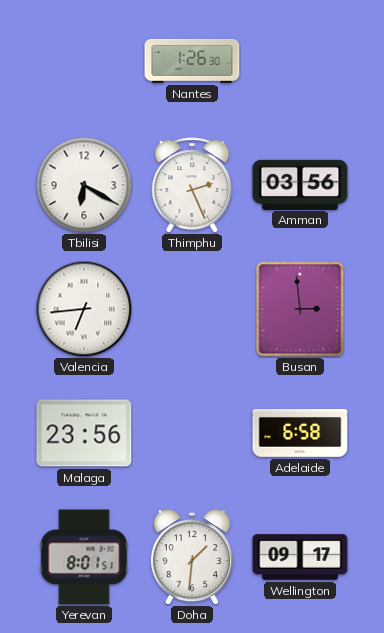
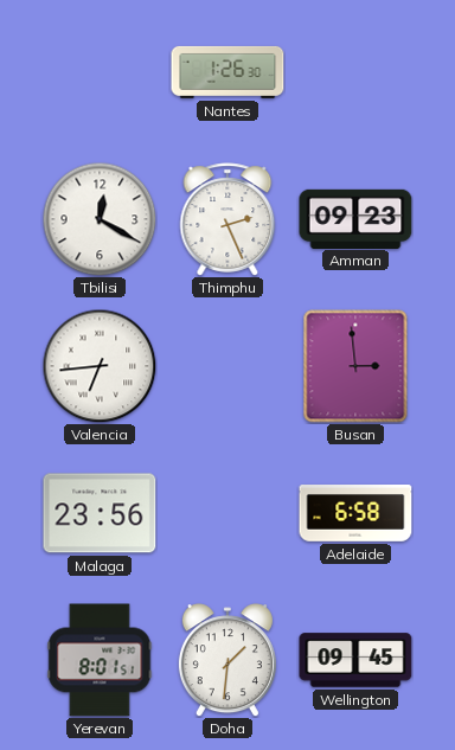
Tbilisi: 6:20 -> 12:20
Amman: 03:56 -> 09:23
Wellington: 09:17 -> 09:45
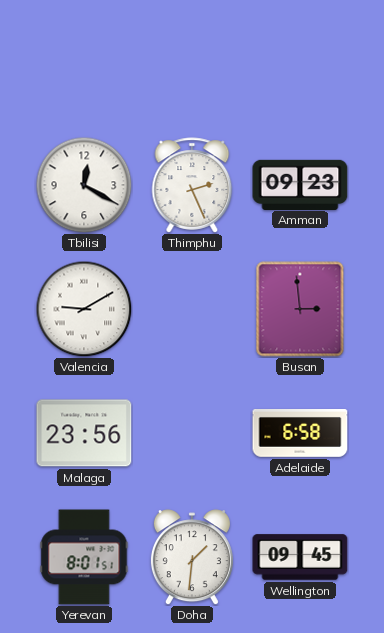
Nantes: 1:26 -> none
Valencia: 6:44 -> 9:10
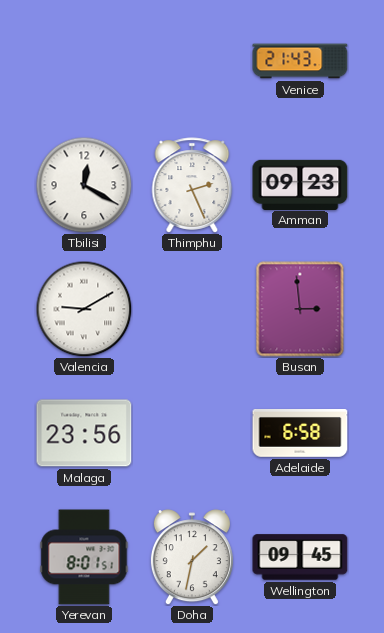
Venice: none -> 21:43
Doha: 1:31 -> 1:32
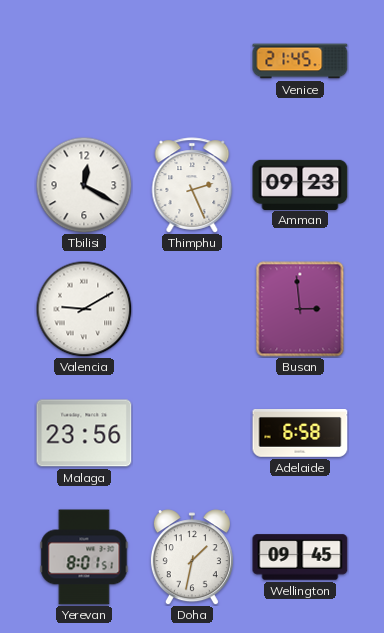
Venice: 21:43 -> 21:45
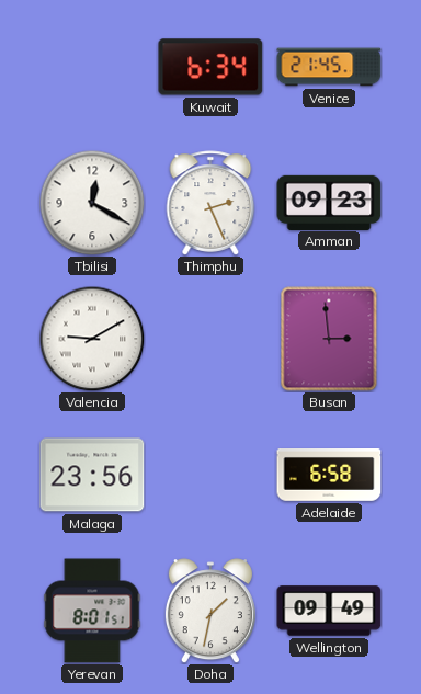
Kuwait: none -> 6:34
Wellington: 09:45 -> 09:49
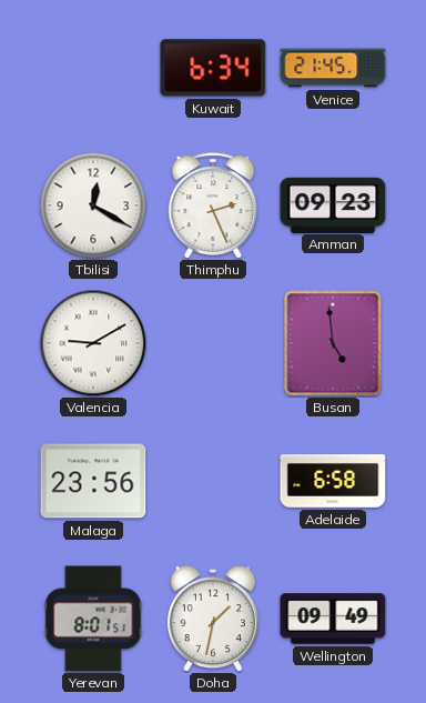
Busan: 2:59 -> 4:59
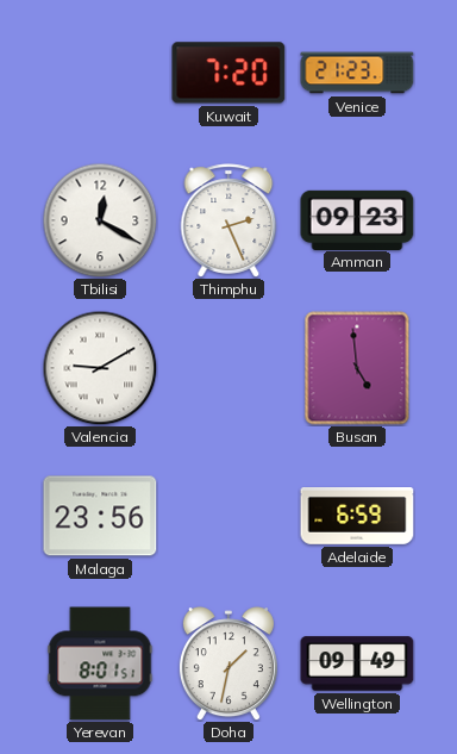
Kuwait: 6:34 -> 7:20
Venice: 21:45 -> 21:23
Adelaide: 6:58 -> 6:59
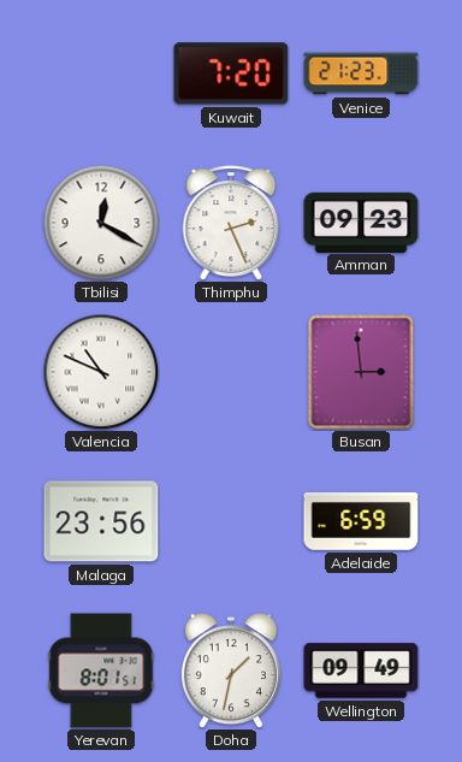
Valencia: 9:10 -> 10:49
Busan: 4:59 -> 2:59
